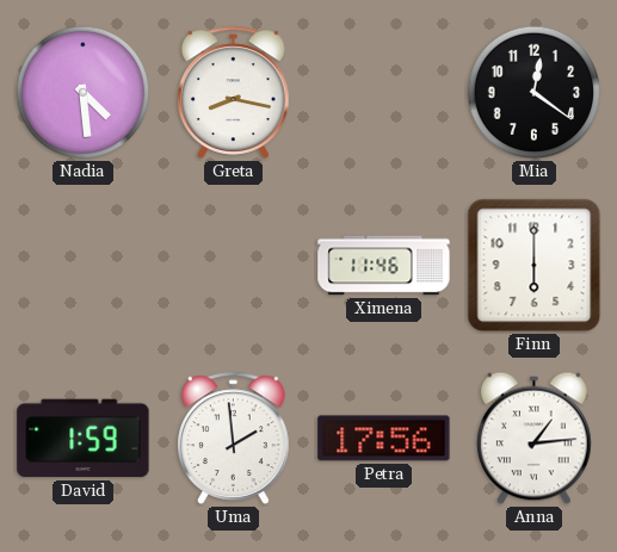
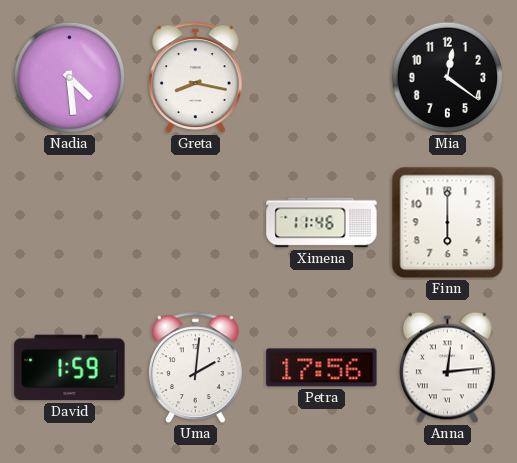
Uma: 1:59 -> 2:01
Anna: 1:14 -> 12:14
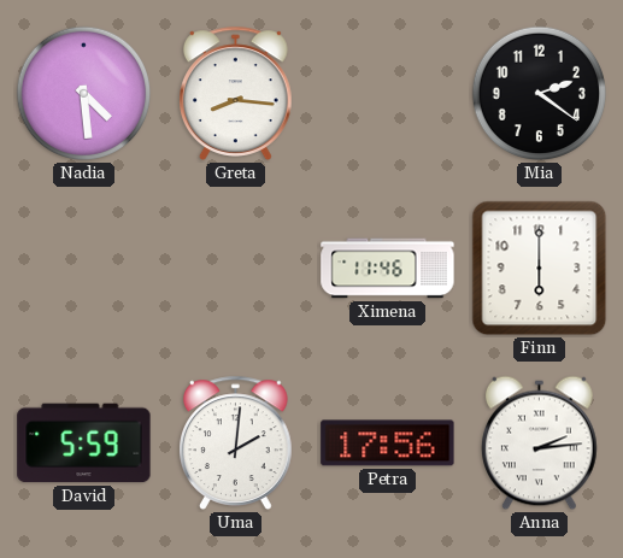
Greta: 8:17 -> 8:16
Mia: 12:21 -> 2:21
David: 1:59 -> 5:59
Anna: 12:14 -> 2:14
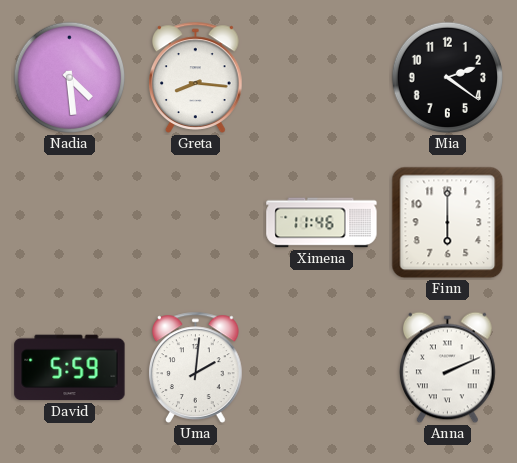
Petra: 17:56 -> none
Anna: 2:14 -> 2:11
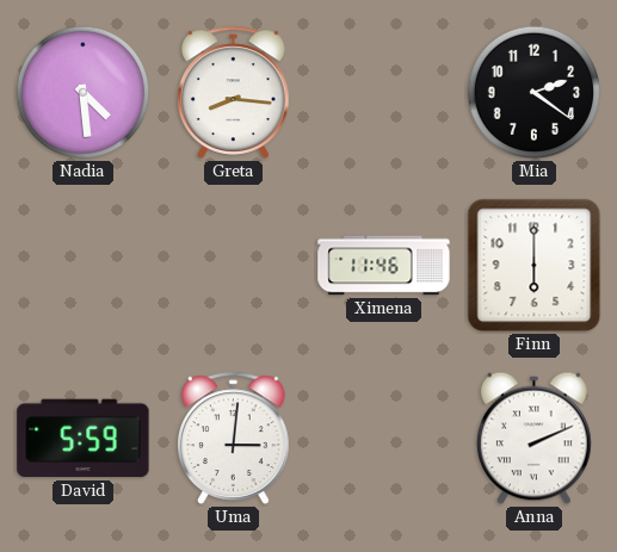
Uma: 2:01 -> 3:01
